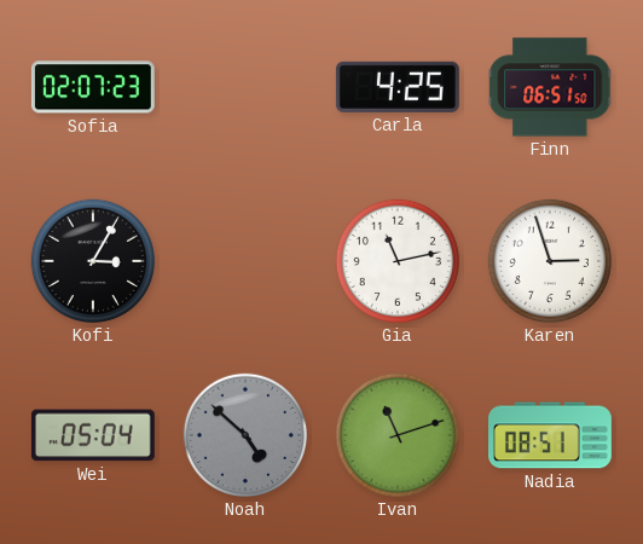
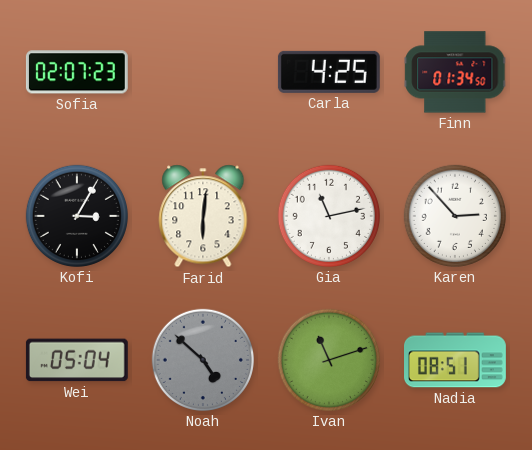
Finn: 06:51 -> 01:34
Farid: none -> 6:01
Karen: 2:57 -> 2:53
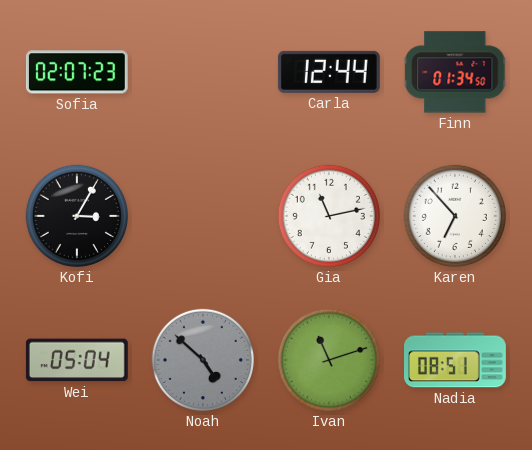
Carla: 4:25 -> 12:44
Farid: 6:01 -> none
Karen: 2:53 -> 6:53
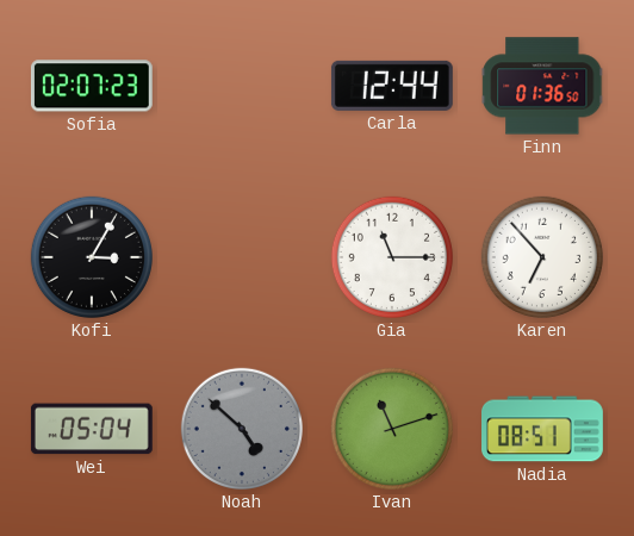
Finn: 01:34 -> 01:36
Gia: 11:13 -> 11:15
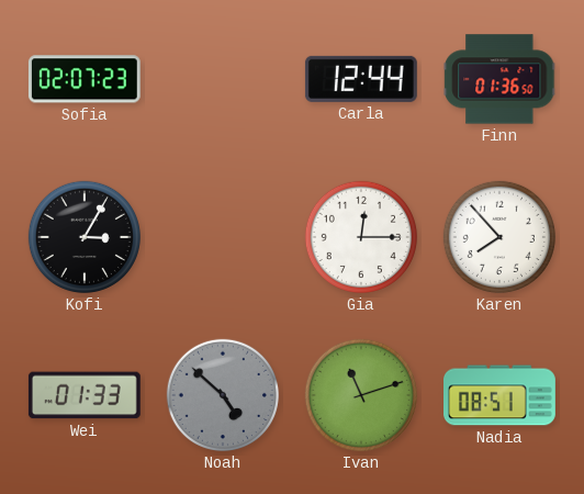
Gia: 11:15 -> 12:15
Karen: 6:53 -> 7:53
Wei: 05:04 -> 01:33
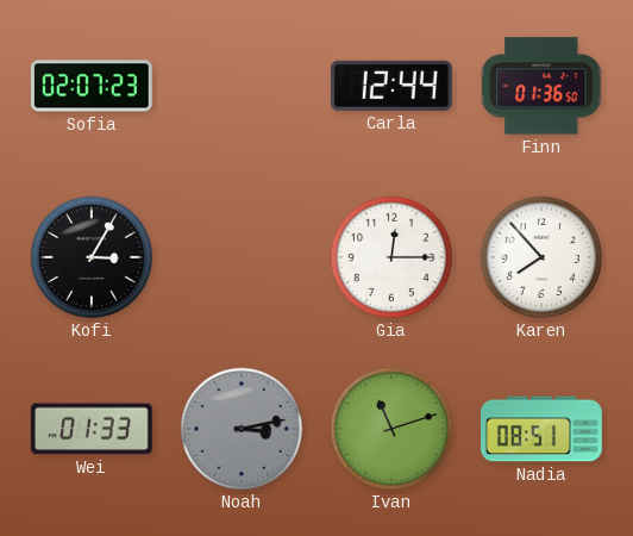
Noah: 4:52 -> 3:13
